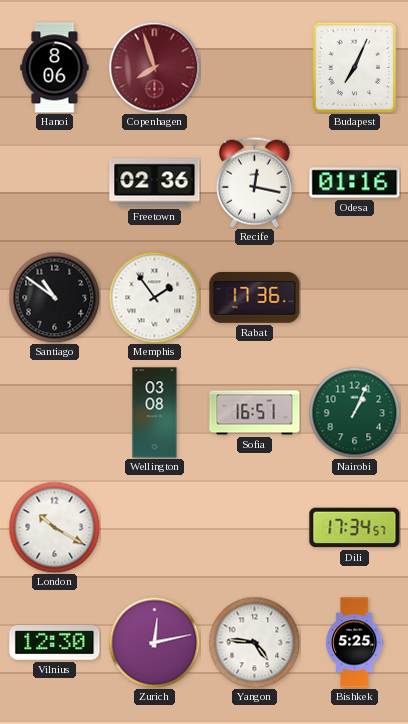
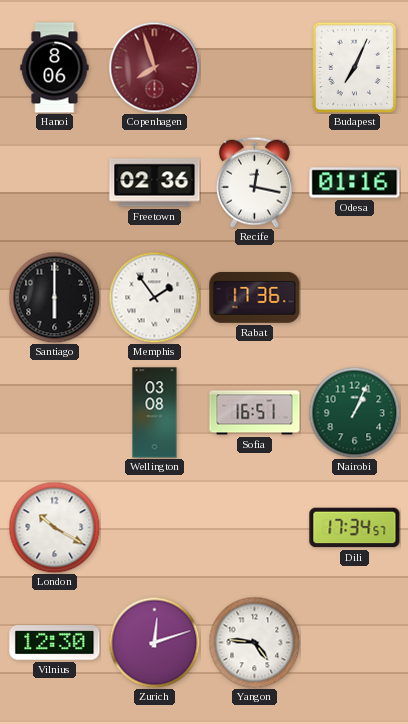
Santiago: 10:51 -> 6:00
Zurich: 12:13 -> 12:12
Bishkek: 5:25 -> none
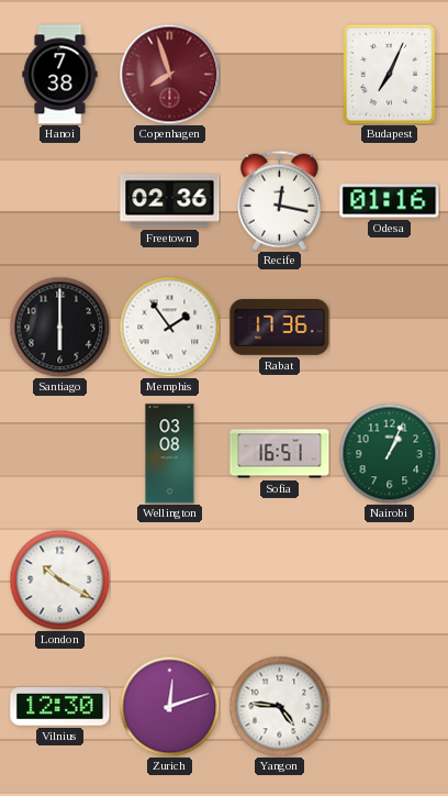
Hanoi: 8:06 -> 7:38
Dili: 17:34 -> none
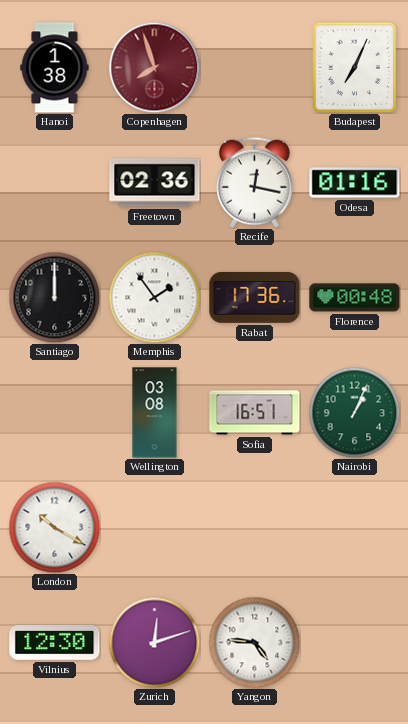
Hanoi: 7:38 -> 1:38
Santiago: 6:00 -> 12:00
Florence: none -> 00:48
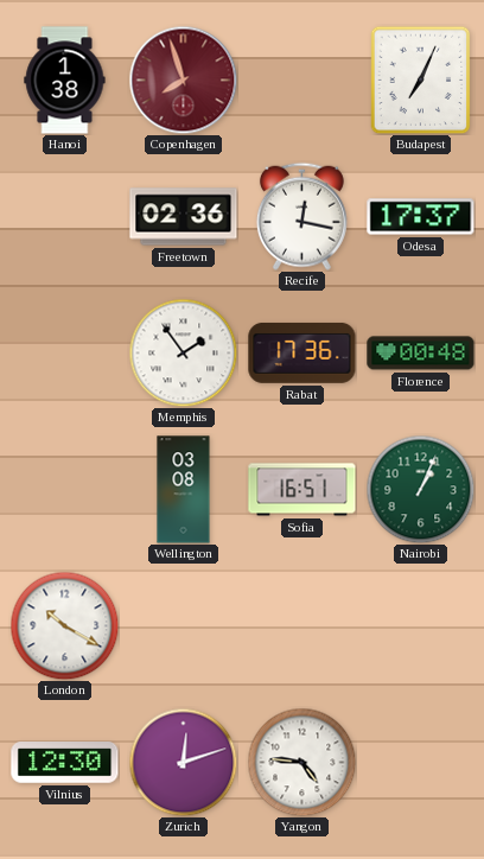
Odesa: 01:16 -> 17:37
Santiago: 12:00 -> none
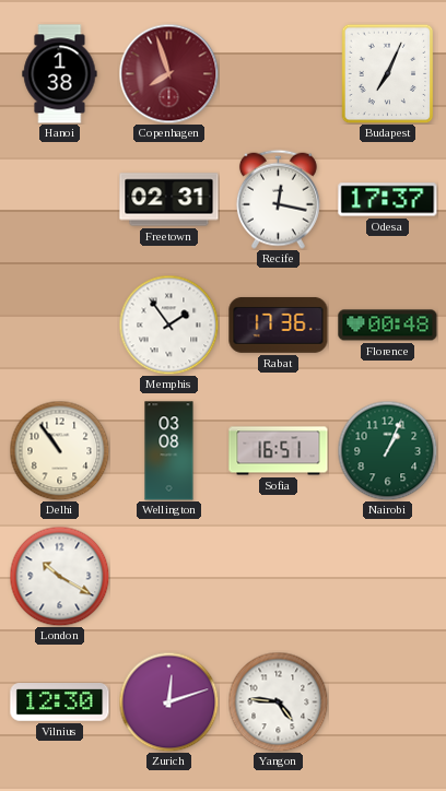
Freetown: 02:36 -> 02:31
Delhi: none -> 10:54
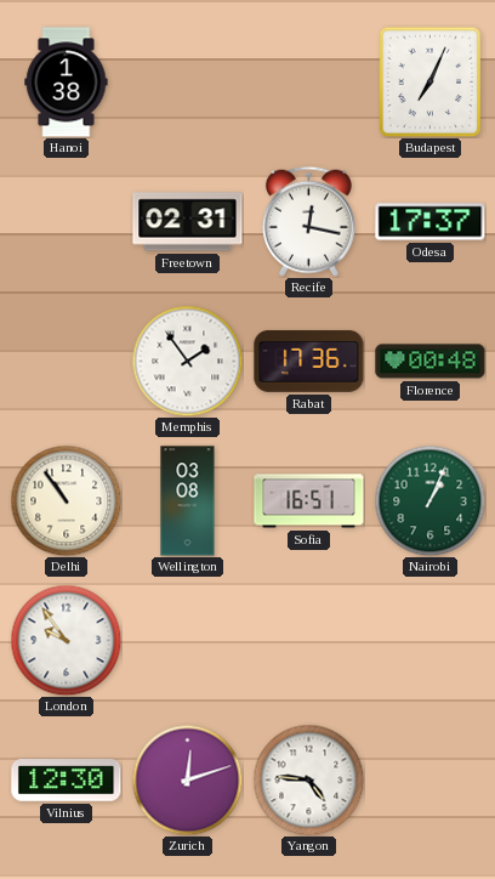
Copenhagen: 7:57 -> none
London: 10:20 -> 9:54
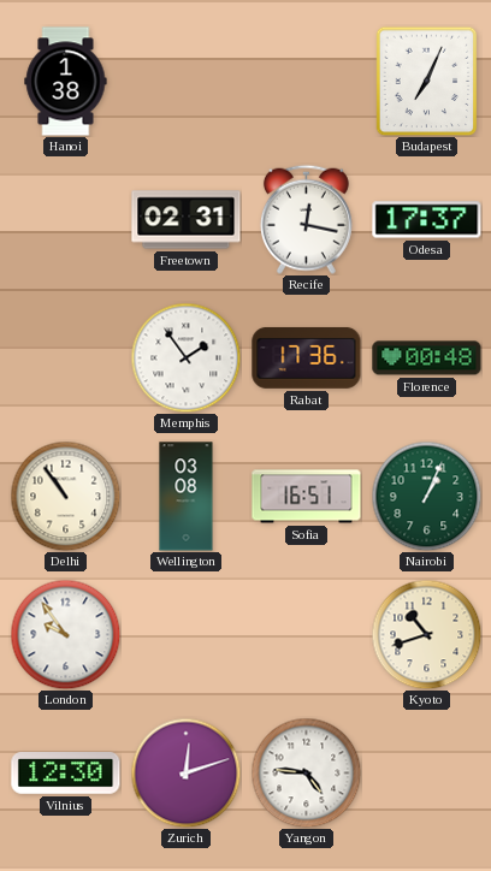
Kyoto: none -> 10:42
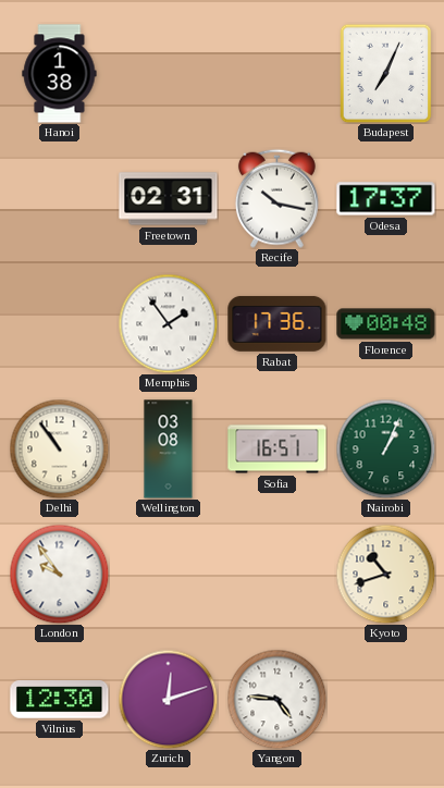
Recife: 12:17 -> 10:17
